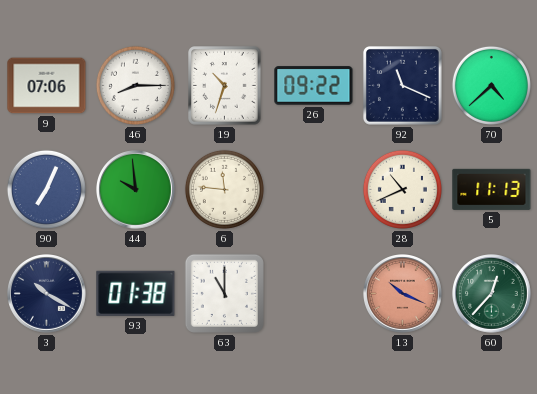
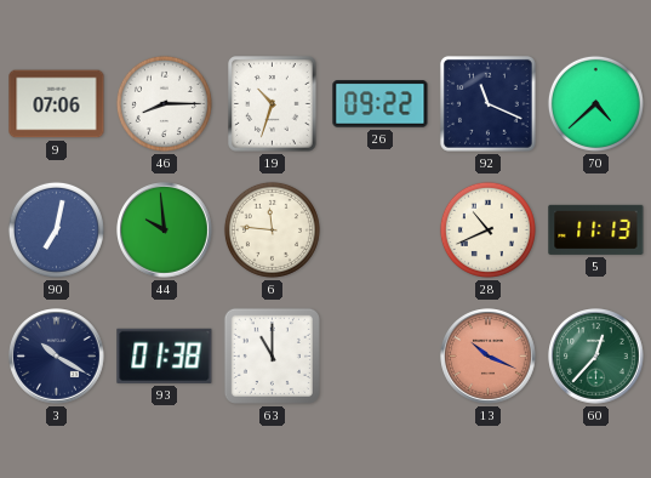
90: 7:04 -> 7:02
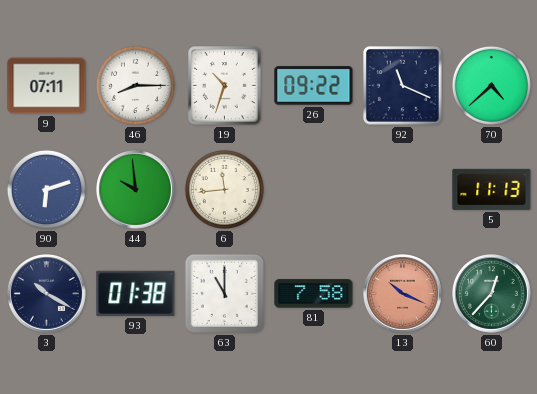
9: 07:06 -> 07:11
90: 7:02 -> 6:12
6: 11:46 -> 11:44
28: 10:41 -> none
81: none -> 7:58
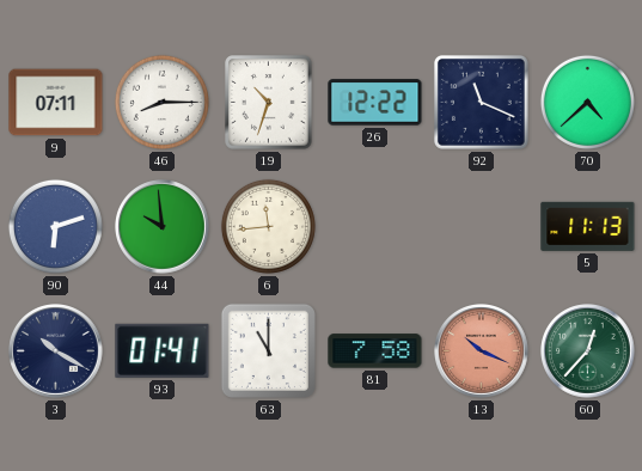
26: 09:22 -> 12:22
93: 01:38 -> 01:41
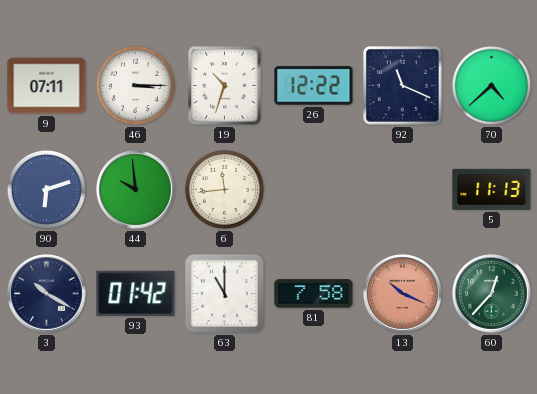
46: 8:15 -> 3:15
93: 01:41 -> 01:42
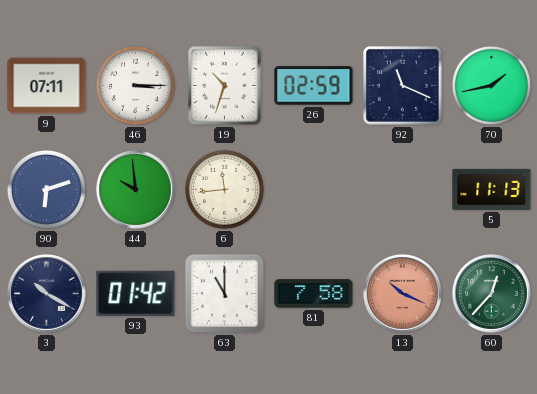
26: 12:22 -> 02:59
70: 4:38 -> 1:43
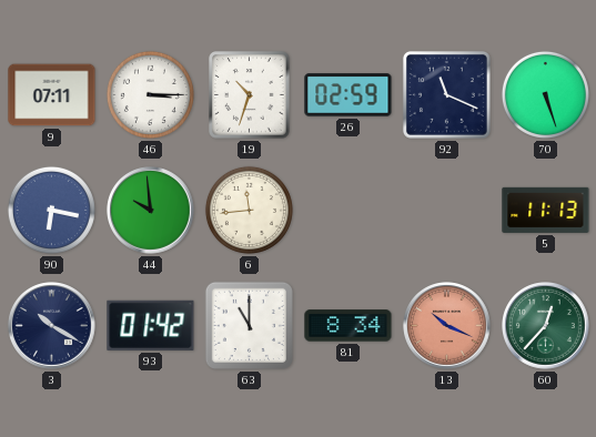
70: 1:43 -> 5:27
90: 6:12 -> 6:17
81: 7:58 -> 8:34
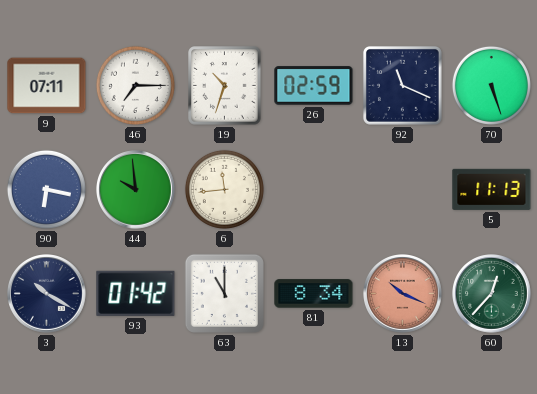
46: 3:15 -> 7:15
